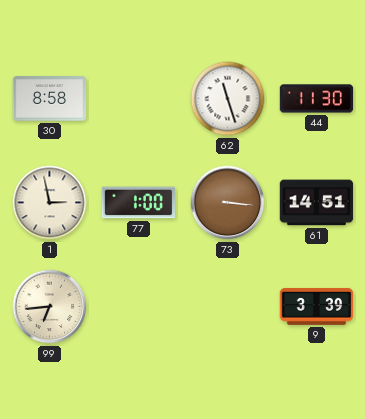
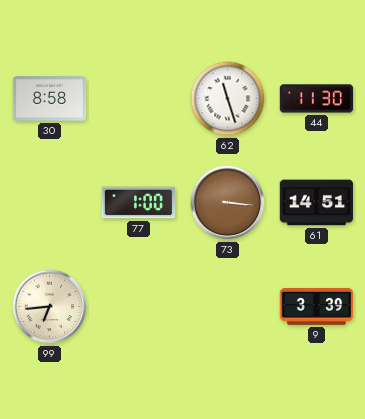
1: 2:58 -> none
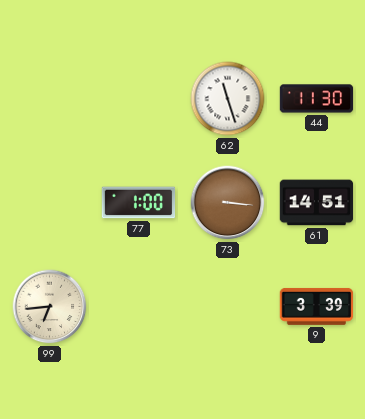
30: 8:58 -> none
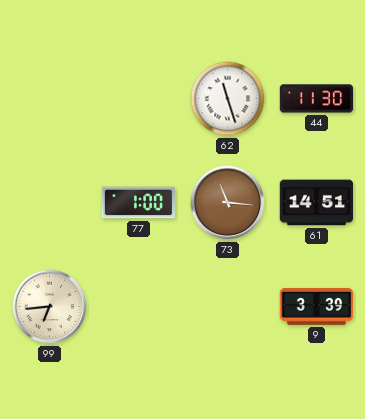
73: 3:16 -> 11:16
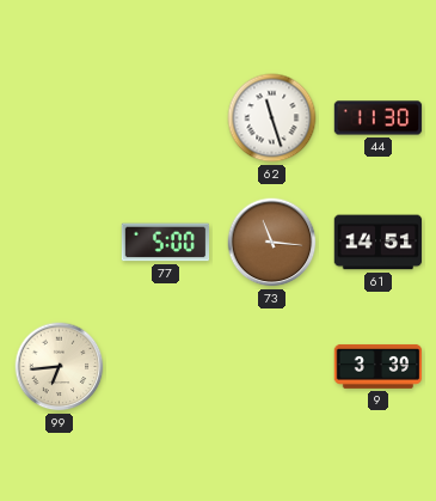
77: 1:00 -> 5:00
